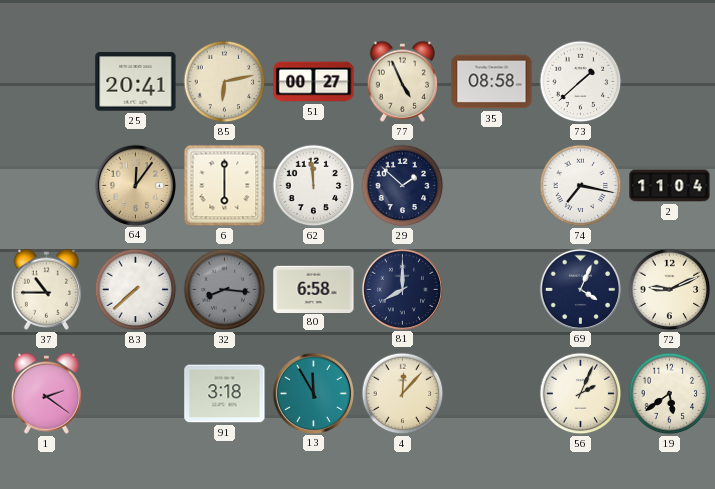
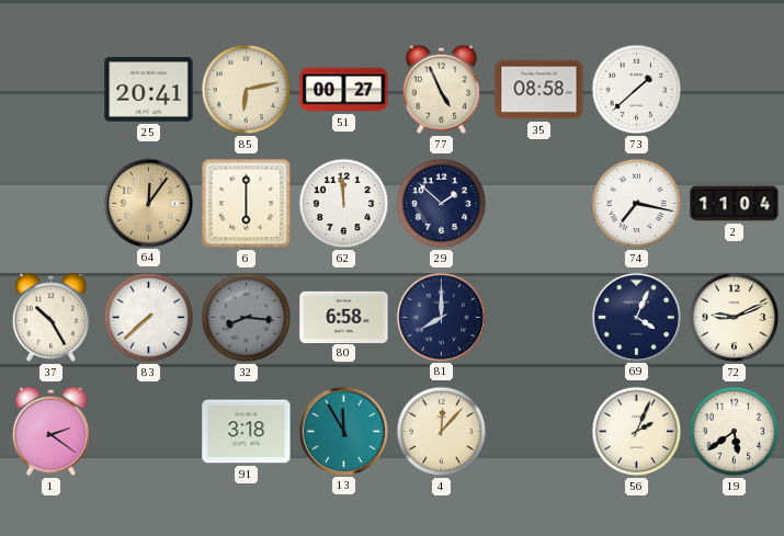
37: 10:45 -> 10:25
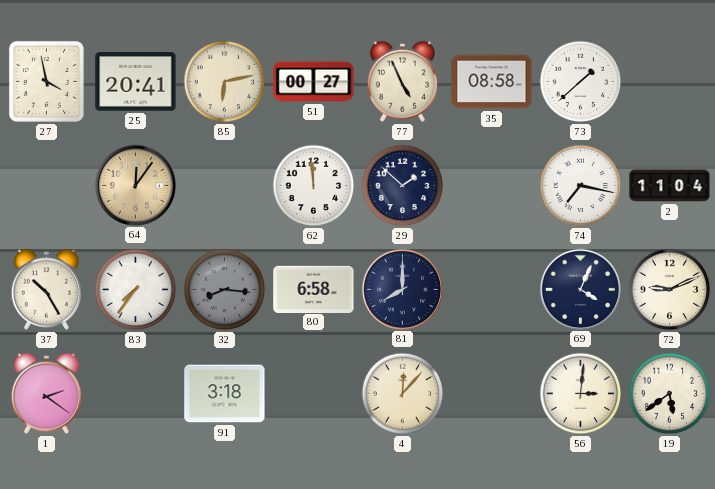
27: none -> 3:58
6: 6:00 -> none
83: 7:38 -> 7:36
13: 11:55 -> none
56: 2:04 -> 3:01
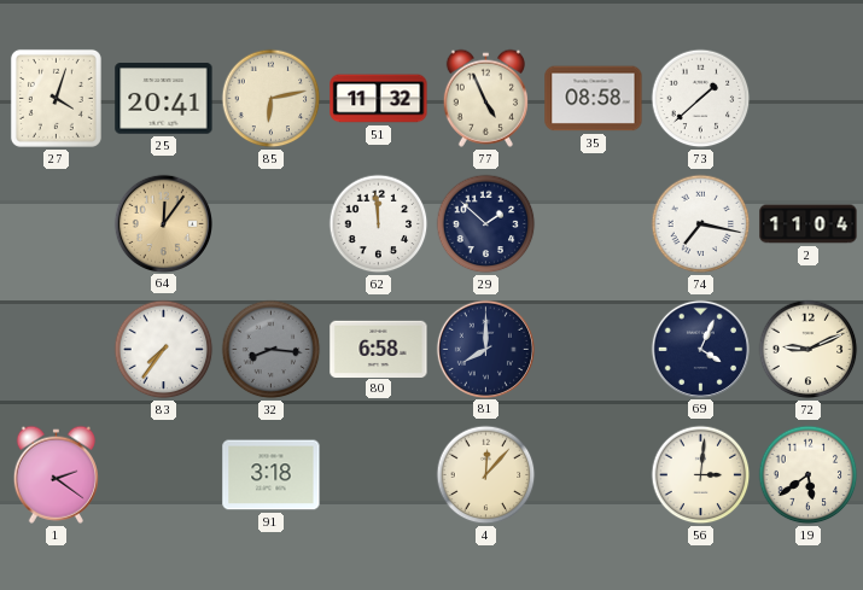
27: 3:58 -> 4:03
51: 00:27 -> 11:32
37: 10:25 -> none
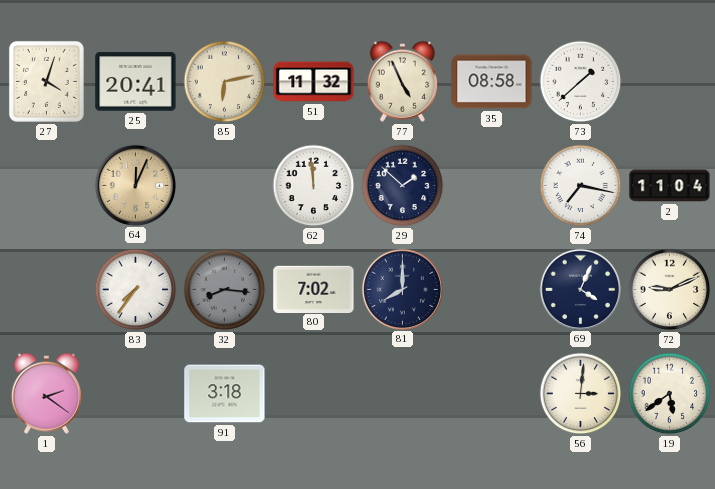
64: 12:06 -> 12:04
80: 6:58 -> 7:02
4: 12:07 -> none
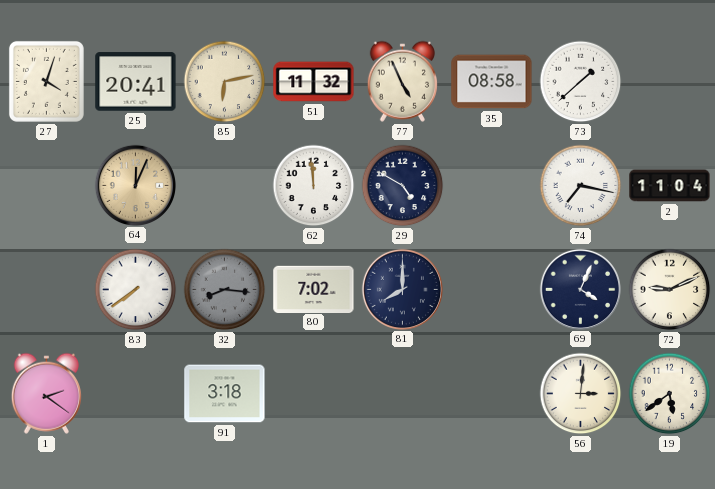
29: 1:52 -> 4:50
83: 7:36 -> 7:39
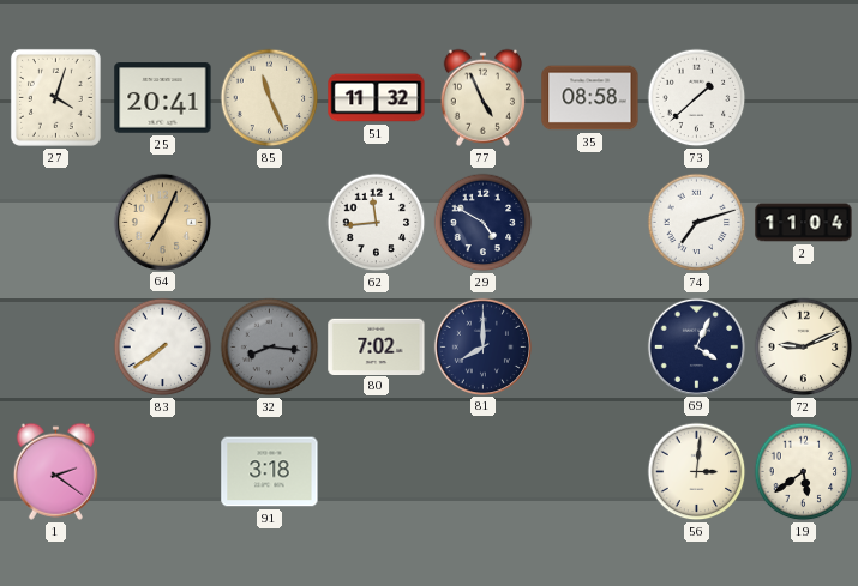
85: 6:13 -> 11:26
64: 12:04 -> 7:04
62: 11:59 -> 11:44
74: 7:17 -> 7:12
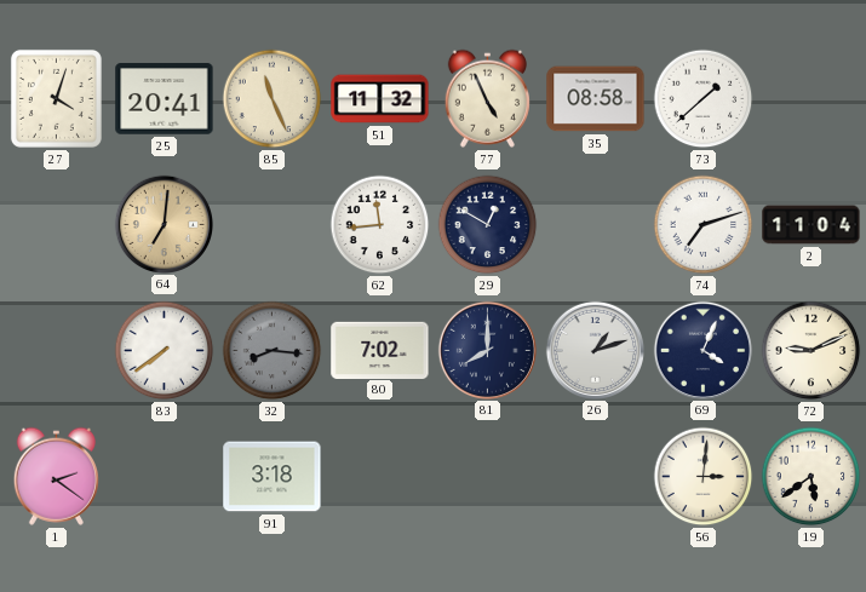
64: 7:04 -> 7:01
29: 4:50 -> 12:50
26: none -> 1:12
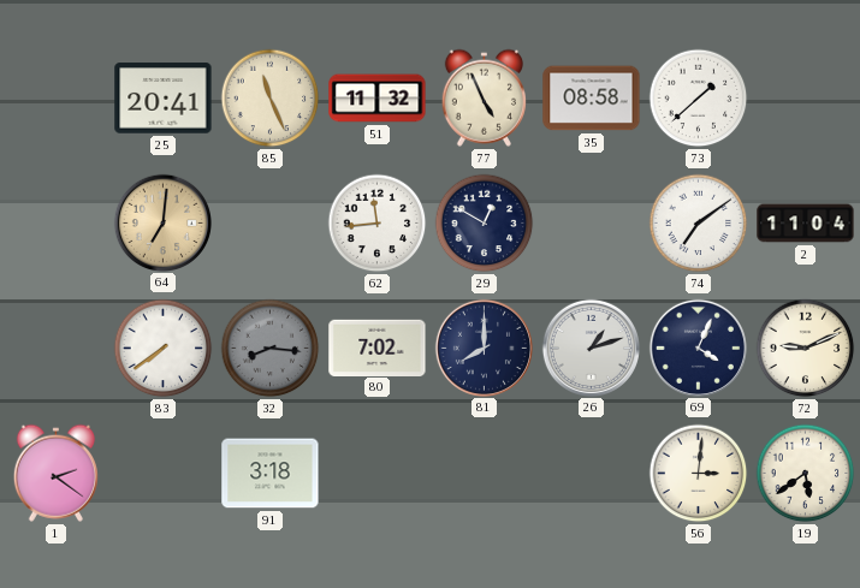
27: 4:03 -> none
74: 7:12 -> 7:09
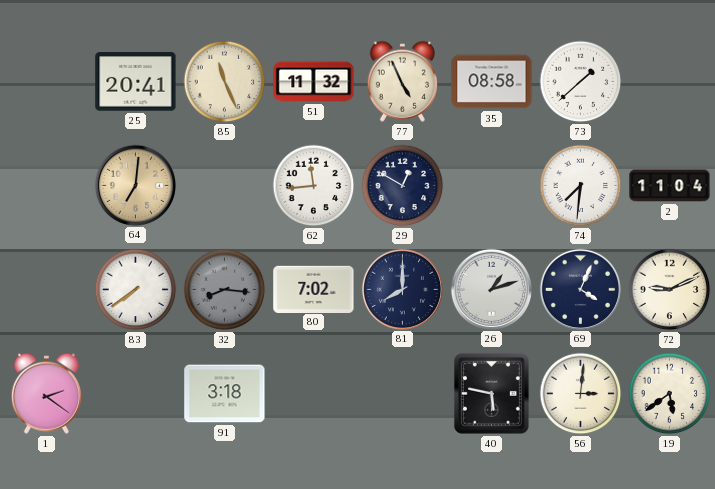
74: 7:09 -> 7:31
40: none -> 5:47
